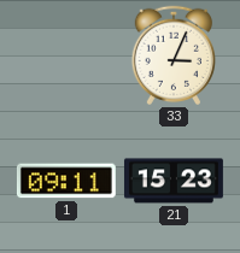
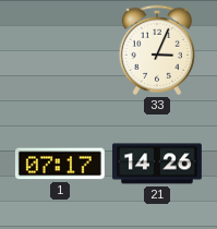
1: 09:11 -> 07:17
21: 15:23 -> 14:26
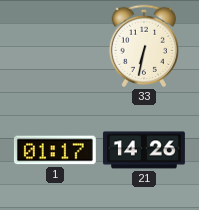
33: 3:04 -> 6:32
1: 07:17 -> 01:17
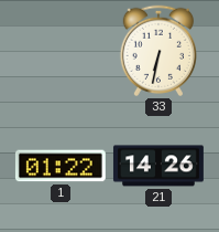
1: 01:17 -> 01:22
